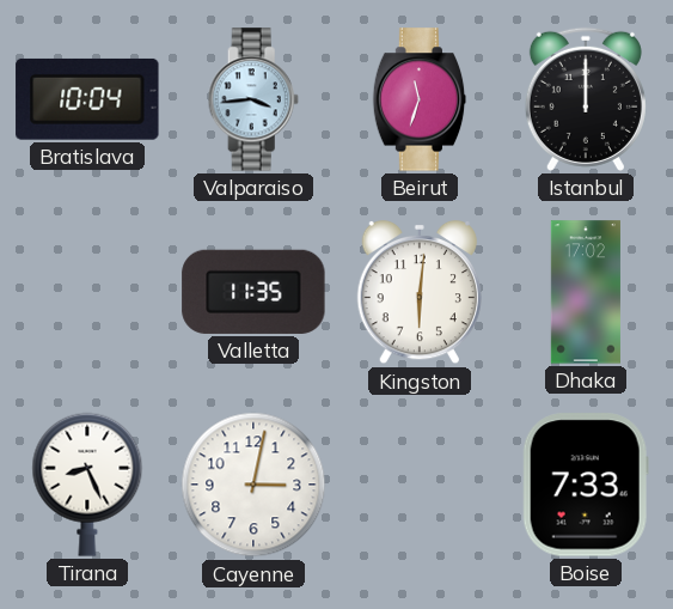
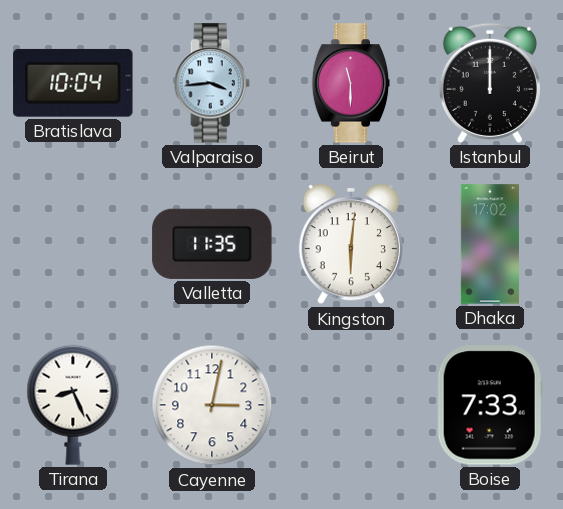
Beirut: 11:33 -> 11:30
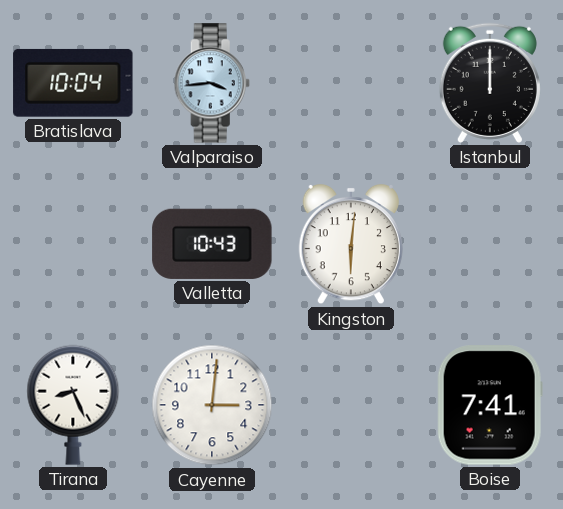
Beirut: 11:30 -> none
Valletta: 11:35 -> 10:43
Dhaka: 17:02 -> none
Cayenne: 3:02 -> 3:01
Boise: 7:33 -> 7:41
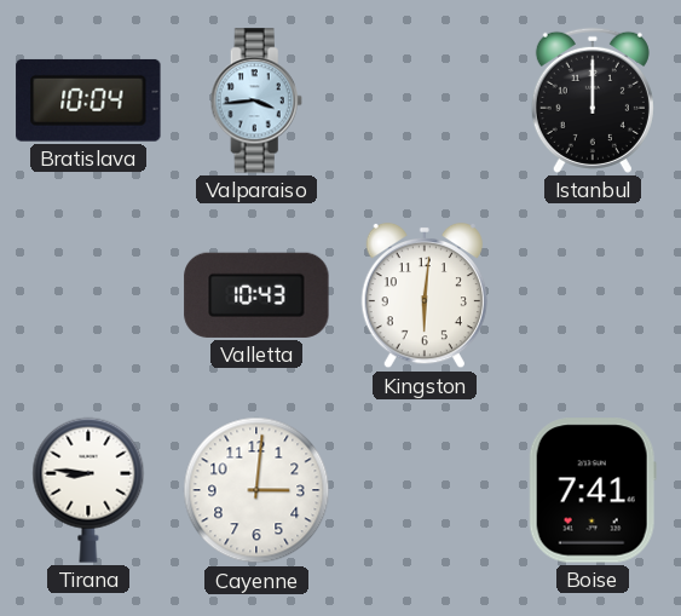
Tirana: 8:26 -> 8:46
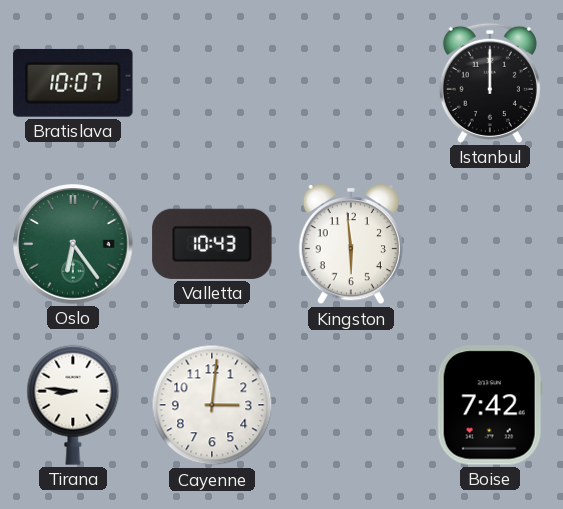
Bratislava: 10:04 -> 10:07
Valparaiso: 3:44 -> none
Oslo: none -> 6:24
Kingston: 6:01 -> 5:59
Boise: 7:41 -> 7:42
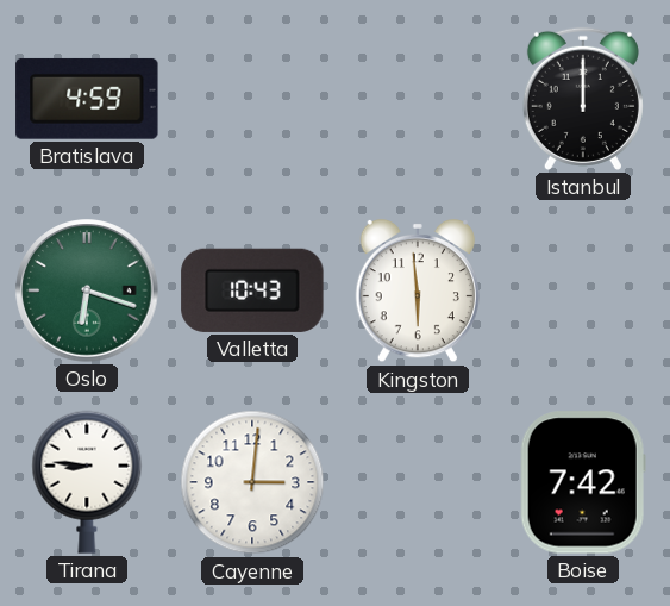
Bratislava: 10:07 -> 4:59
Oslo: 6:24 -> 6:18
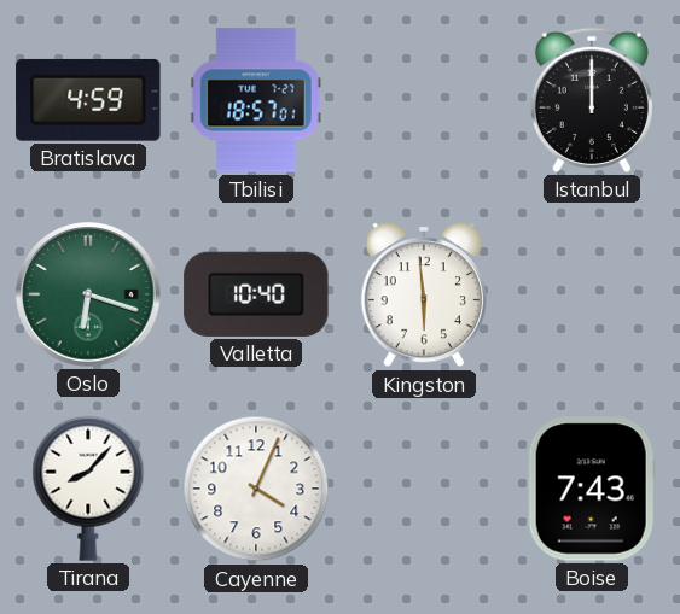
Tbilisi: none -> 18:57
Valletta: 10:43 -> 10:40
Tirana: 8:46 -> 8:07
Cayenne: 3:01 -> 4:04
Boise: 7:42 -> 7:43
